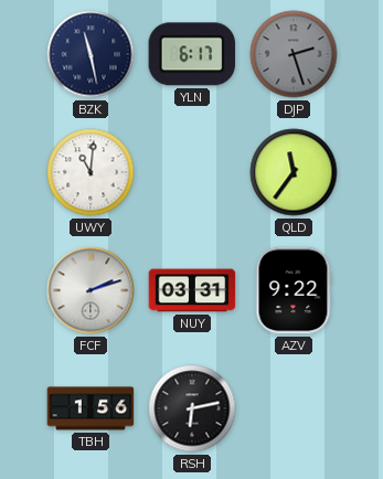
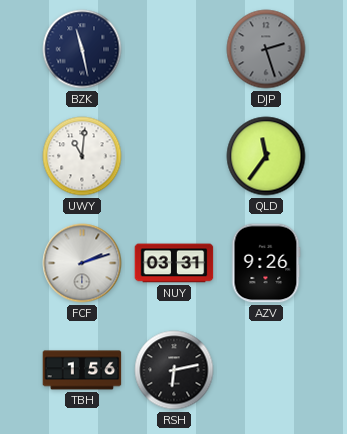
YLN: 6:17 -> none
AZV: 9:22 -> 9:26
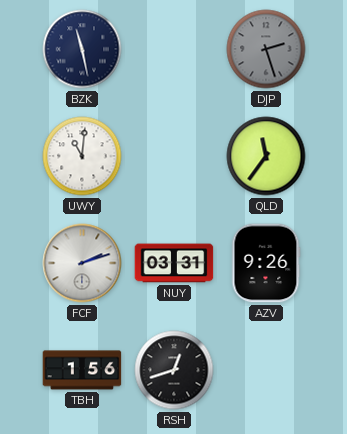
RSH: 6:13 -> 12:42
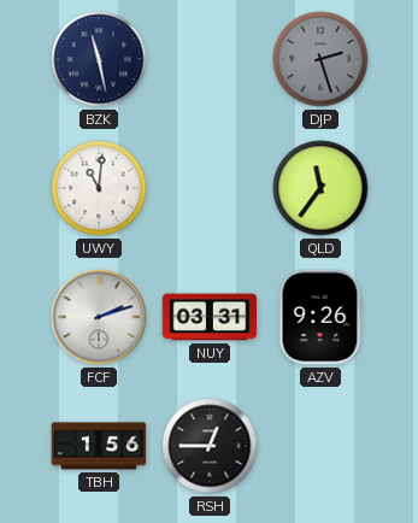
RSH: 12:42 -> 12:45
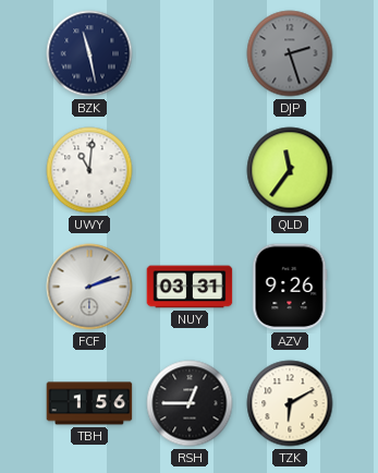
TZK: none -> 6:10
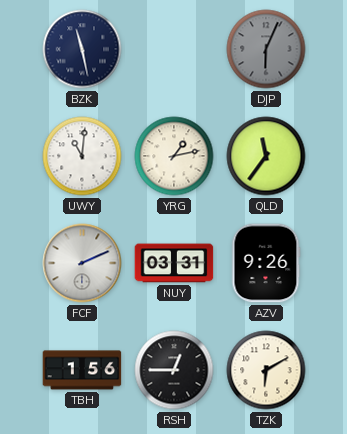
DJP: 2:27 -> 6:04
YRG: none -> 1:13
FCF: 2:12 -> 2:11
